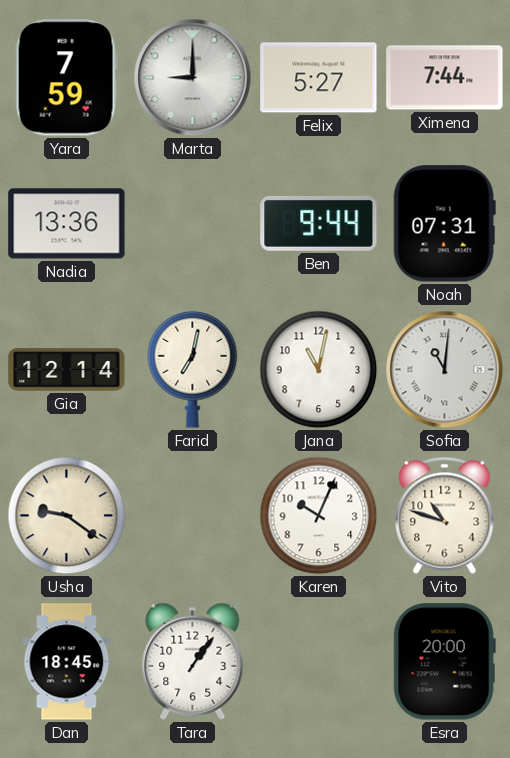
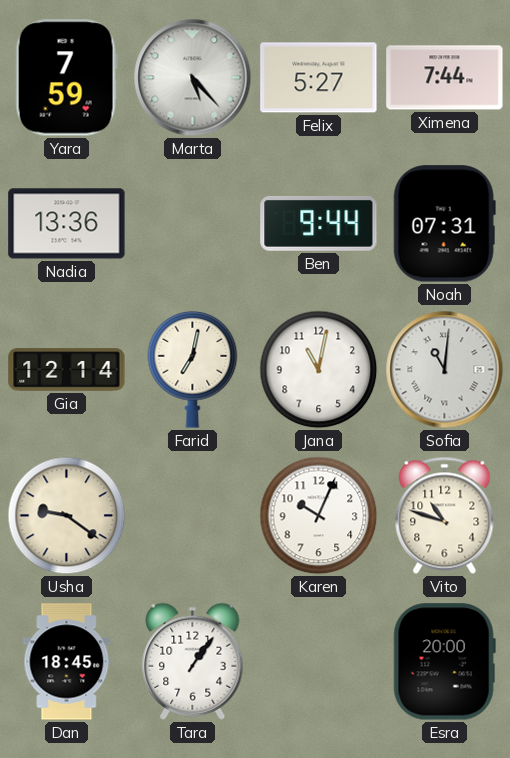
Marta: 9:00 -> 5:23
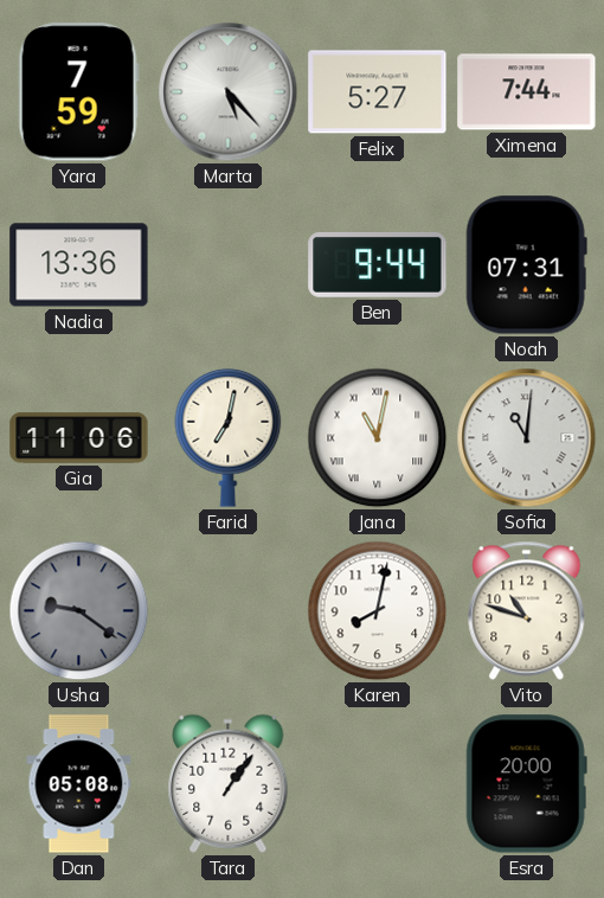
Gia: 12:14 -> 11:06
Jana numerals: Arabic -> Roman
Usha dial: cream -> grey
Karen: 10:04 -> 8:02
Dan: 18:45 -> 05:08
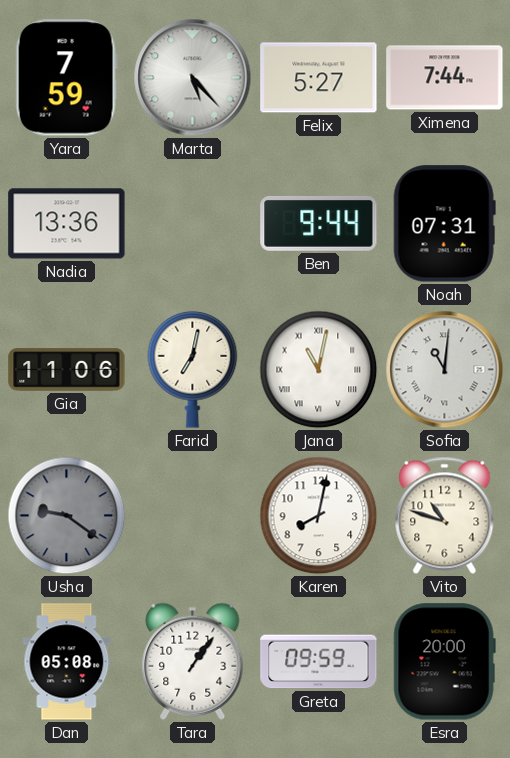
Greta: none -> 09:59
